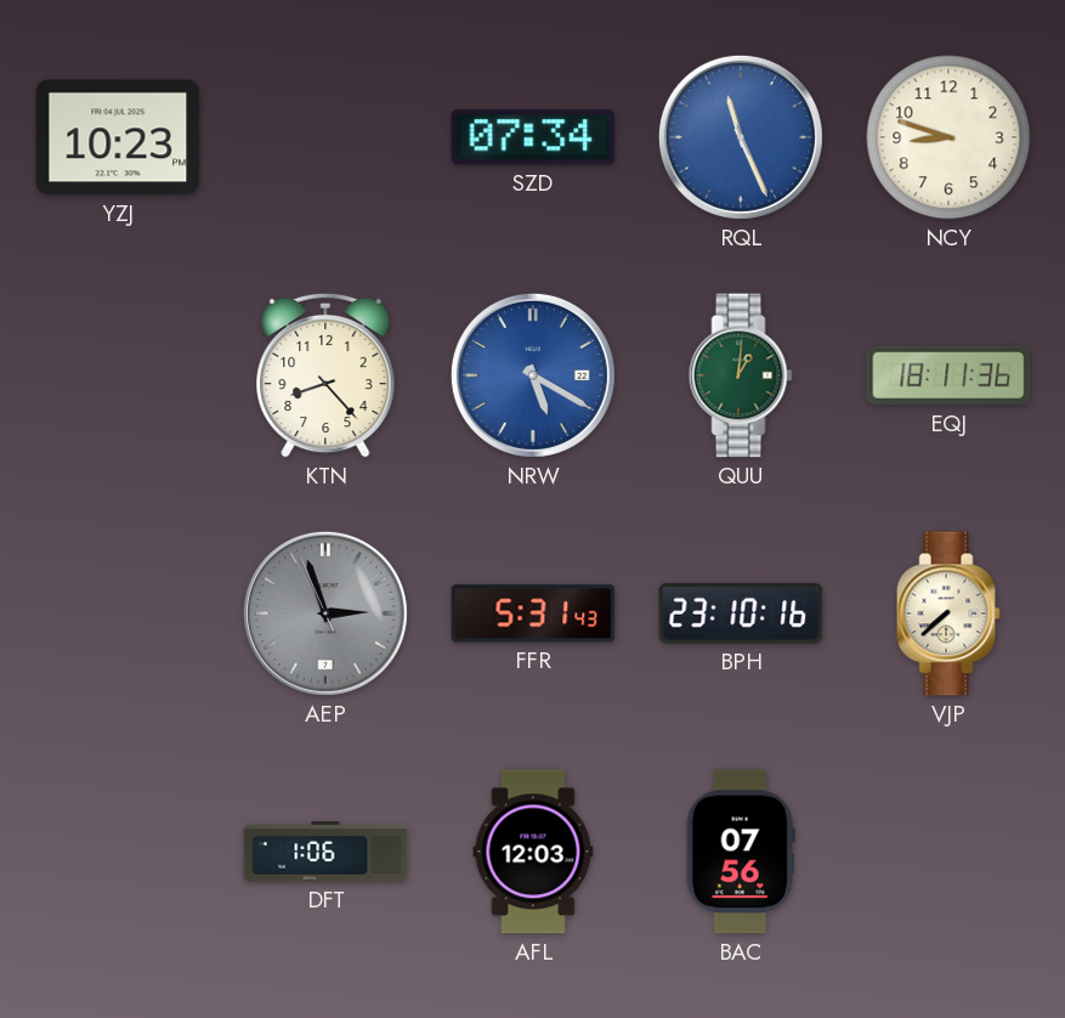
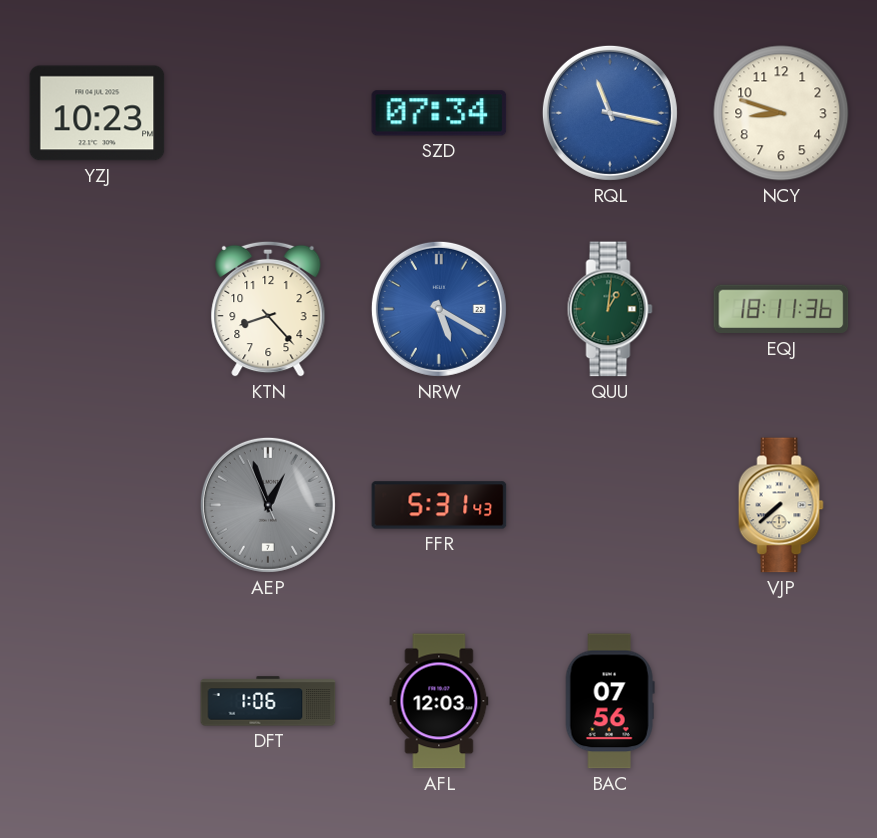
RQL: 11:26 -> 11:17
AEP: 2:56 -> 12:56
BPH: 23:10 -> none
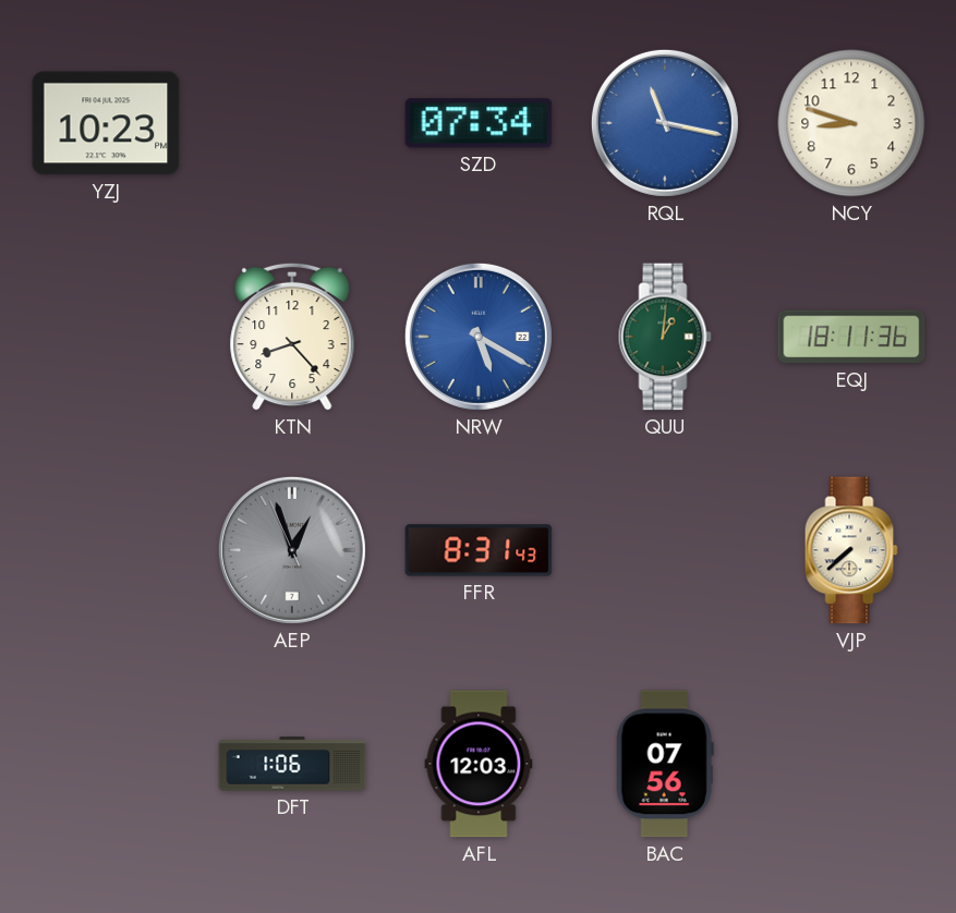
FFR: 5:31 -> 8:31
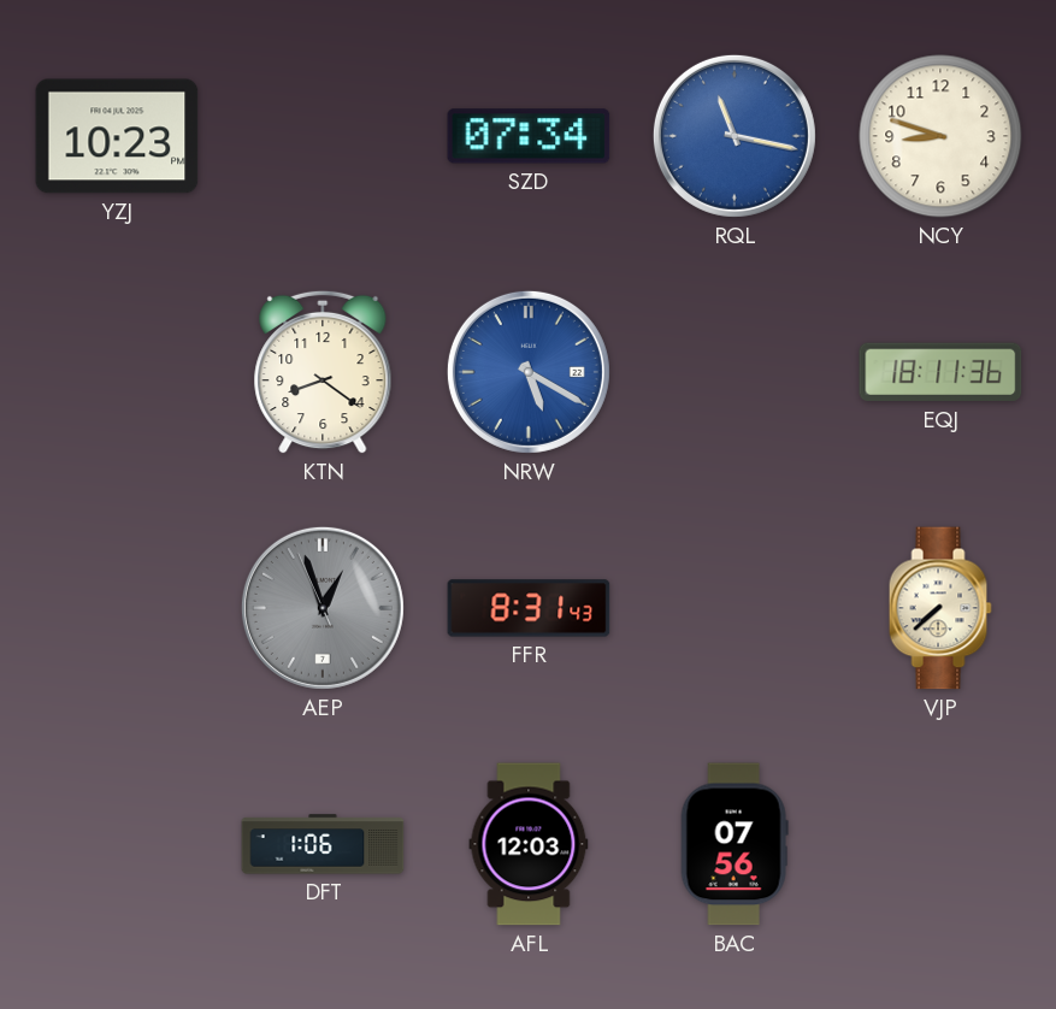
KTN: 8:23 -> 8:21
QUU: 1:01 -> none
